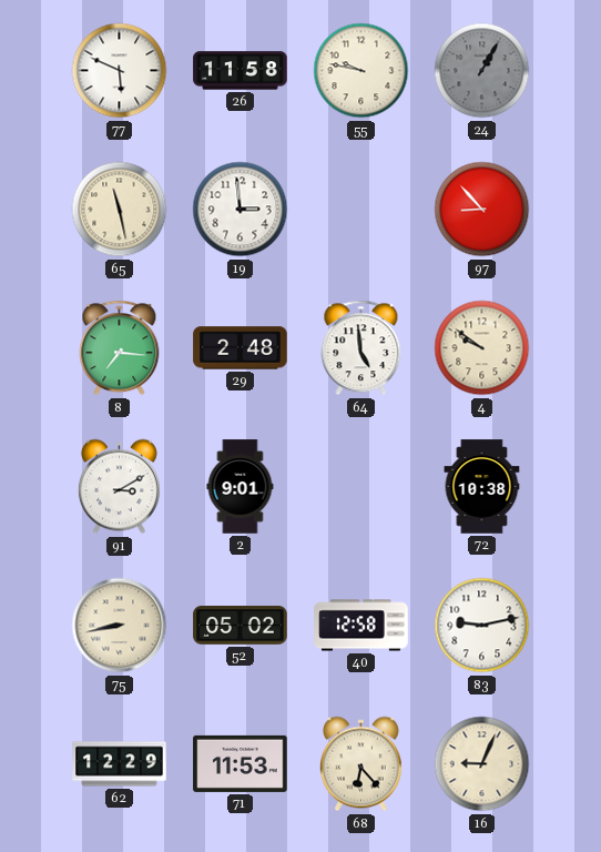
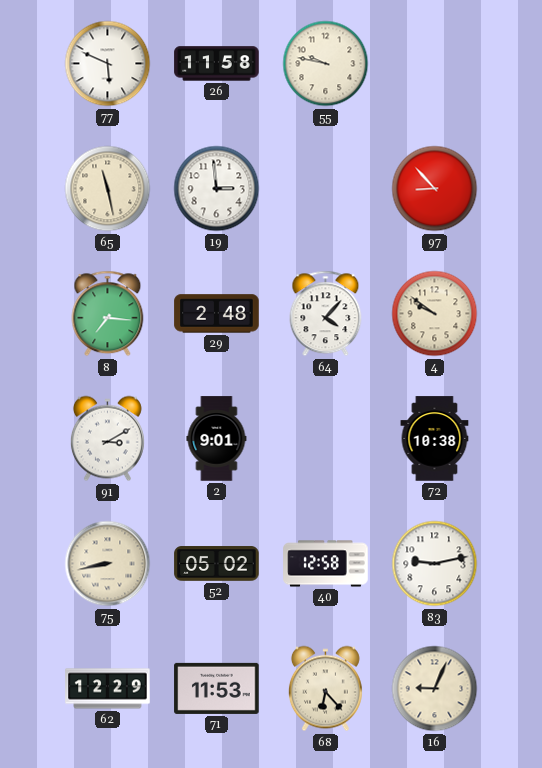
24: 1:05 -> none
64: 4:59 -> 4:07
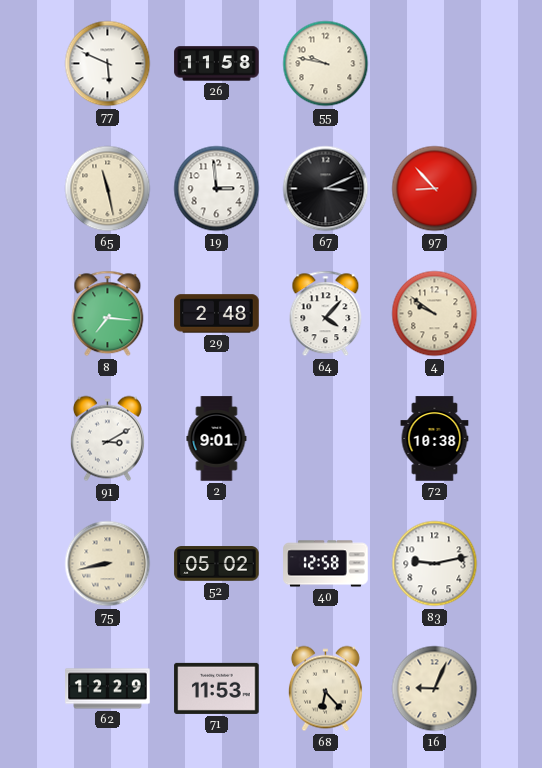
67: none -> 3:11
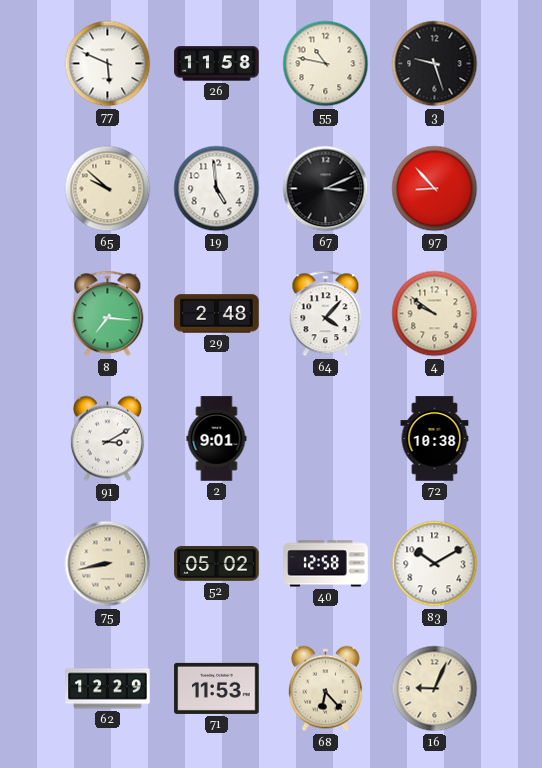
55: 9:47 -> 10:47
3: none -> 9:27
65: 11:28 -> 9:52
19: 2:59 -> 4:59
83: 9:13 -> 10:10
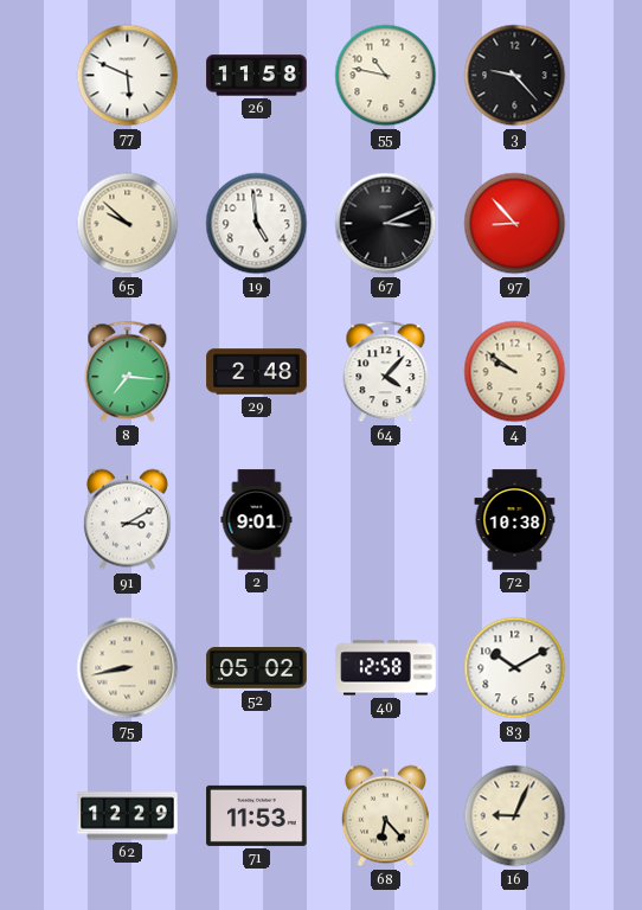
3: 9:27 -> 9:23
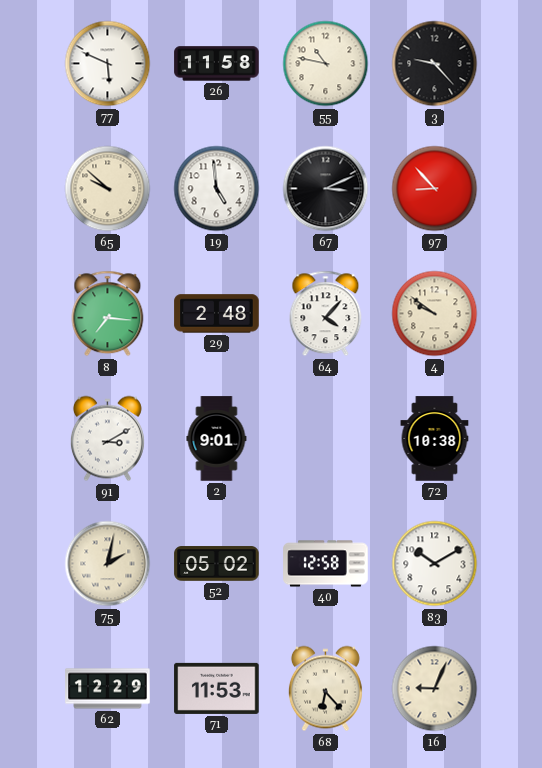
75: 8:43 -> 2:02
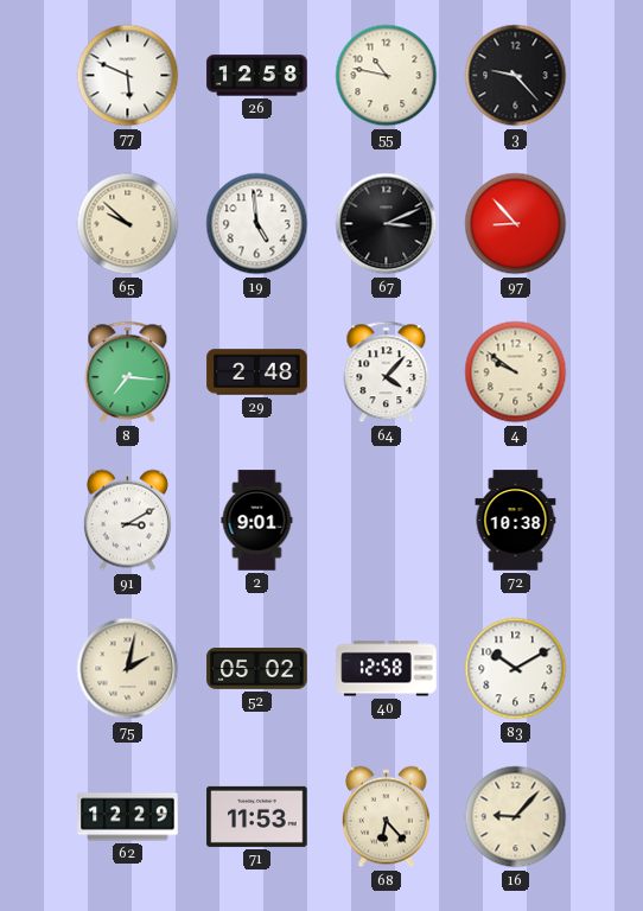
26: 11:58 -> 12:58
16: 9:04 -> 9:07
